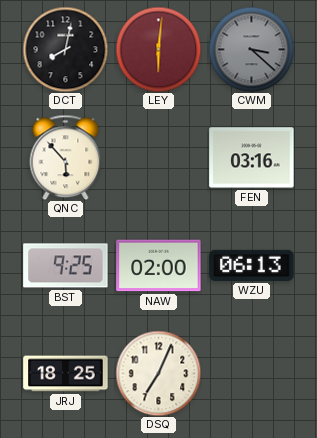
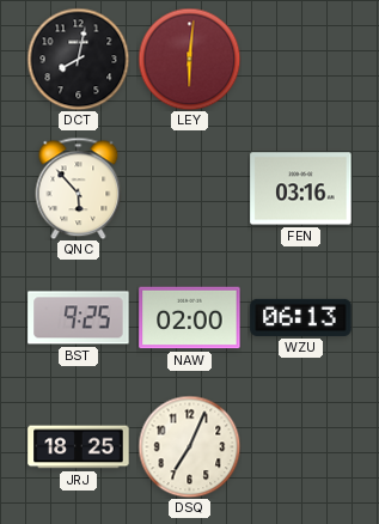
CWM: 3:22 -> none
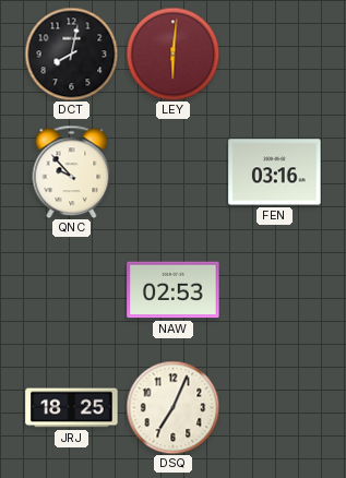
QNC: 5:53 -> 9:53
BST: 9:25 -> none
NAW: 02:00 -> 02:53
WZU: 06:13 -> none
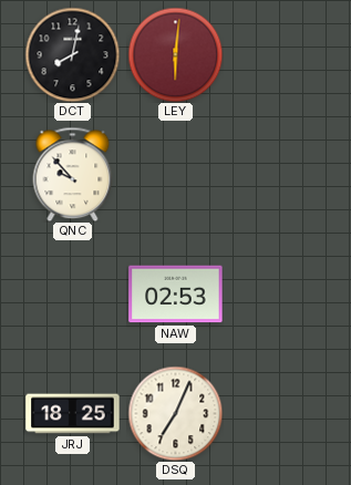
FEN: 03:16 -> none
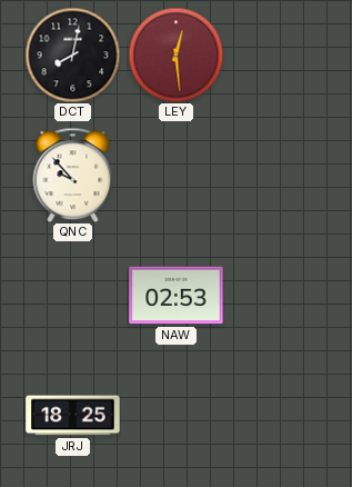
LEY: 6:01 -> 12:29
DSQ: 7:04 -> none
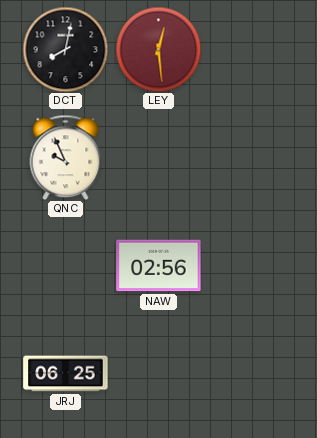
QNC: 9:53 -> 9:56
NAW: 02:53 -> 02:56
JRJ: 18:25 -> 06:25
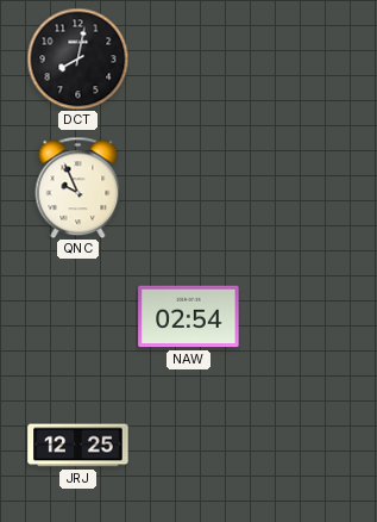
LEY: 12:29 -> none
NAW: 02:56 -> 02:54
JRJ: 06:25 -> 12:25
